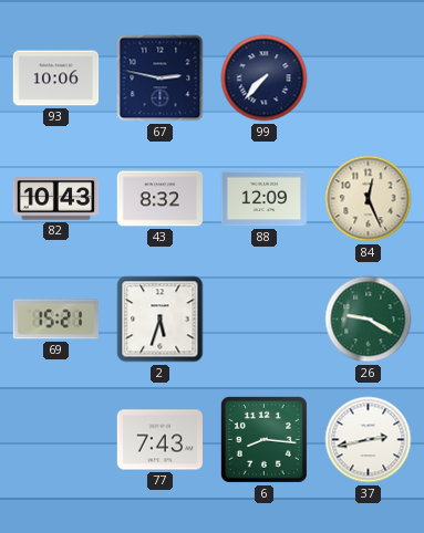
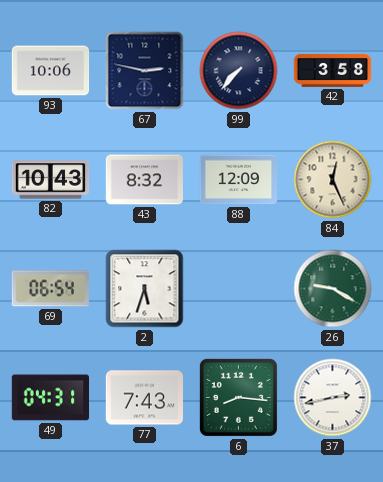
42: none -> 3:58
69: 15:21 -> 06:54
49: none -> 04:31
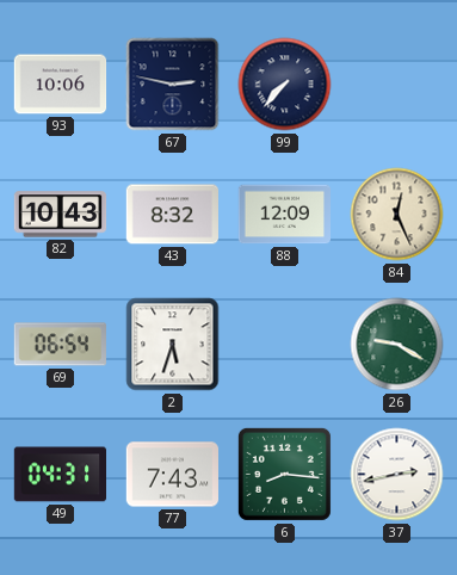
42: 3:58 -> none
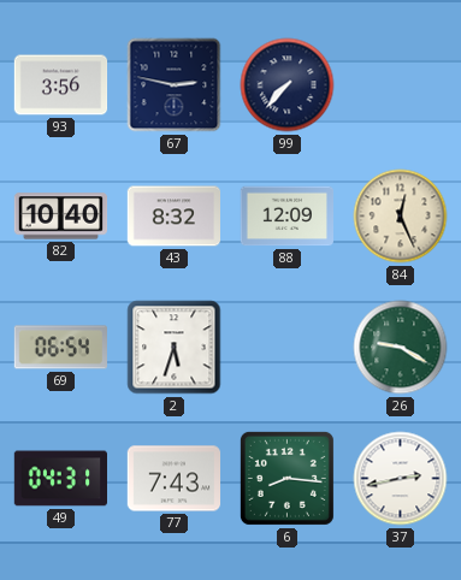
93: 10:06 -> 3:56
82: 10:43 -> 10:40
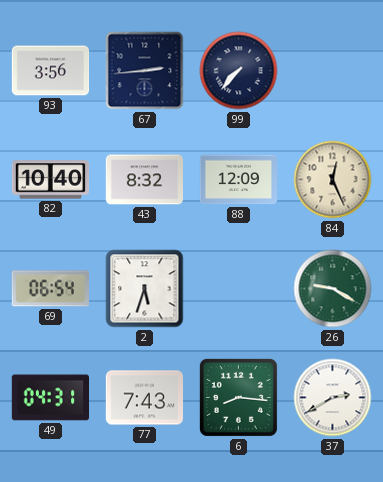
67: 2:47 -> 2:44
37: 2:43 -> 2:40
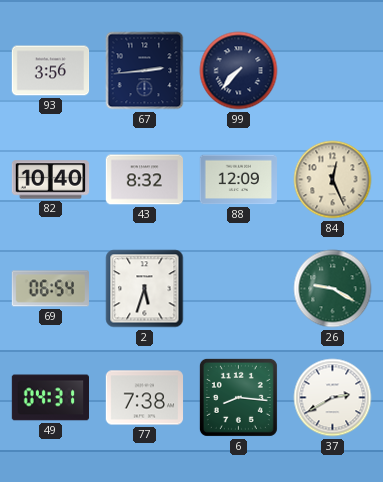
77: 7:43 -> 7:38
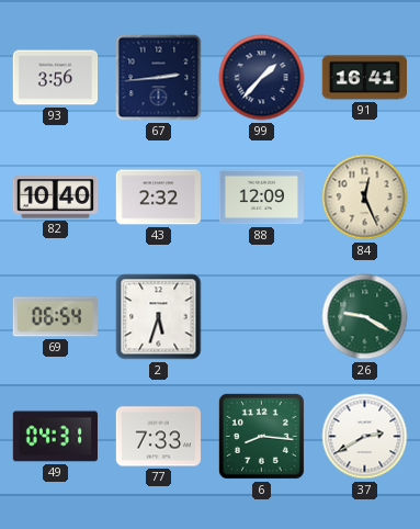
99: 7:37 -> 1:37
91: none -> 16:41
43: 8:32 -> 2:32
77: 7:38 -> 7:33
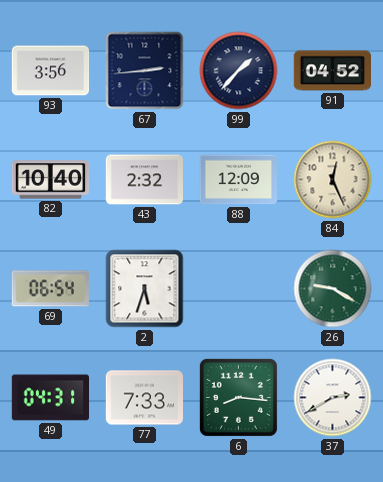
91: 16:41 -> 04:52
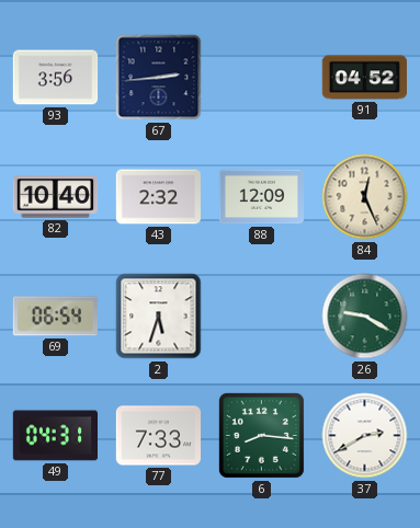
99: 1:37 -> none
